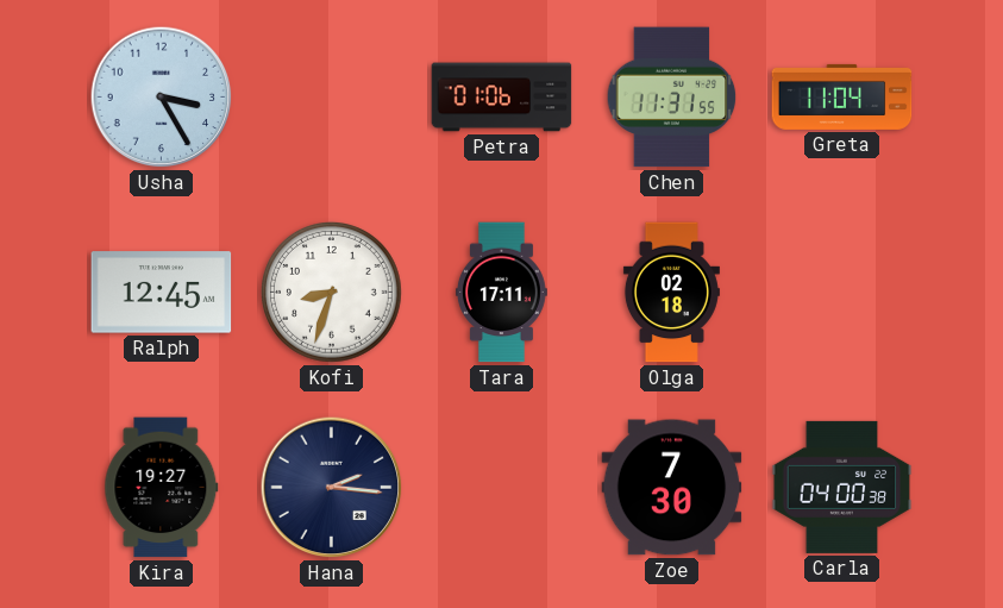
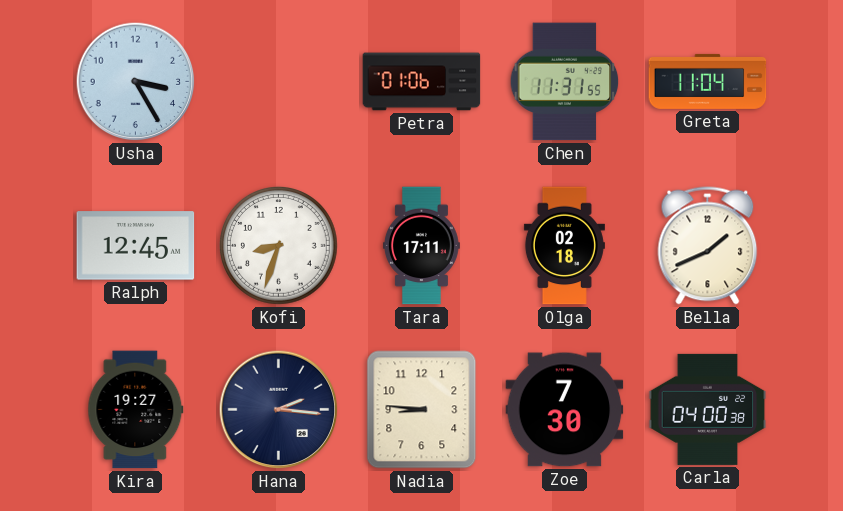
Bella: none -> 1:41
Nadia: none -> 8:46
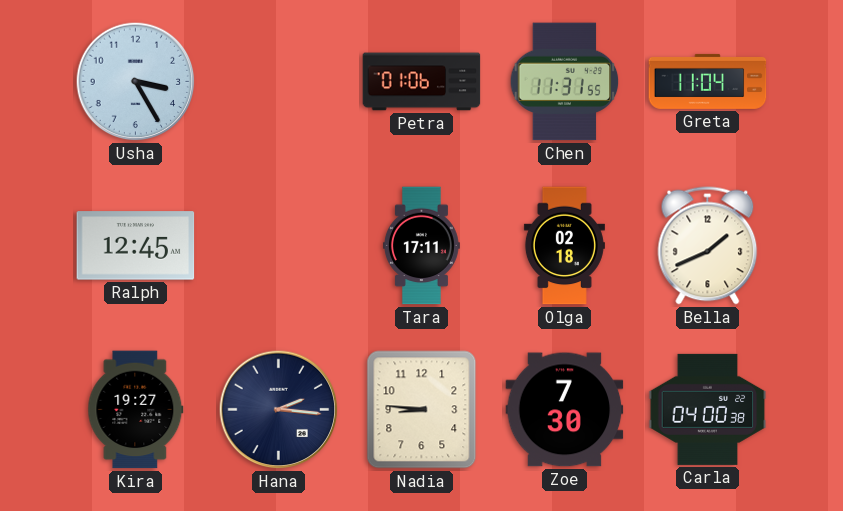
Kofi: 8:33 -> none
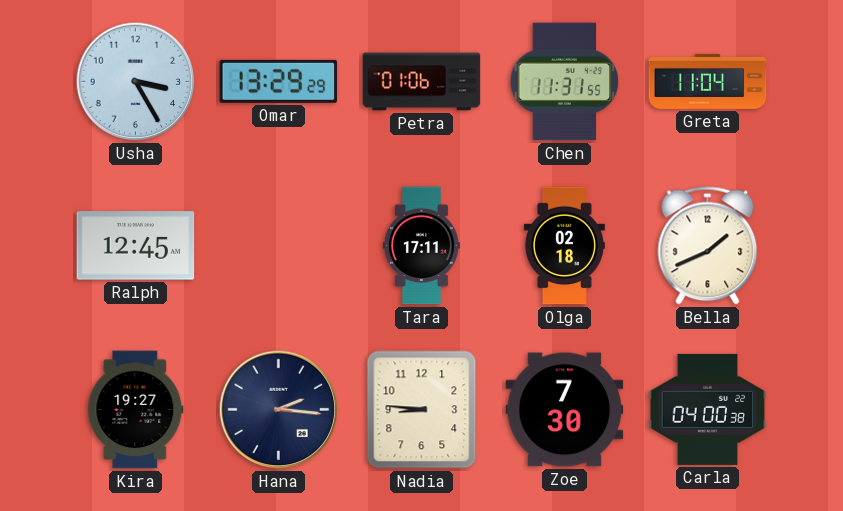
Omar: none -> 13:29
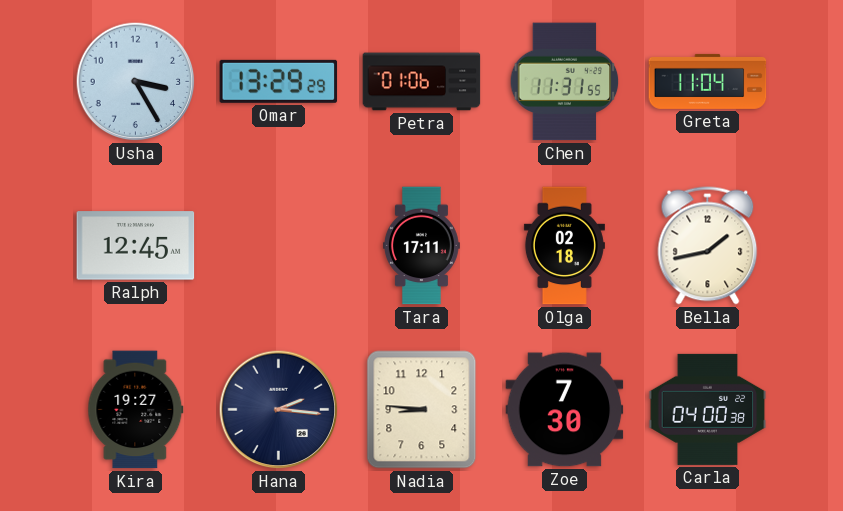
Bella: 1:41 -> 1:43
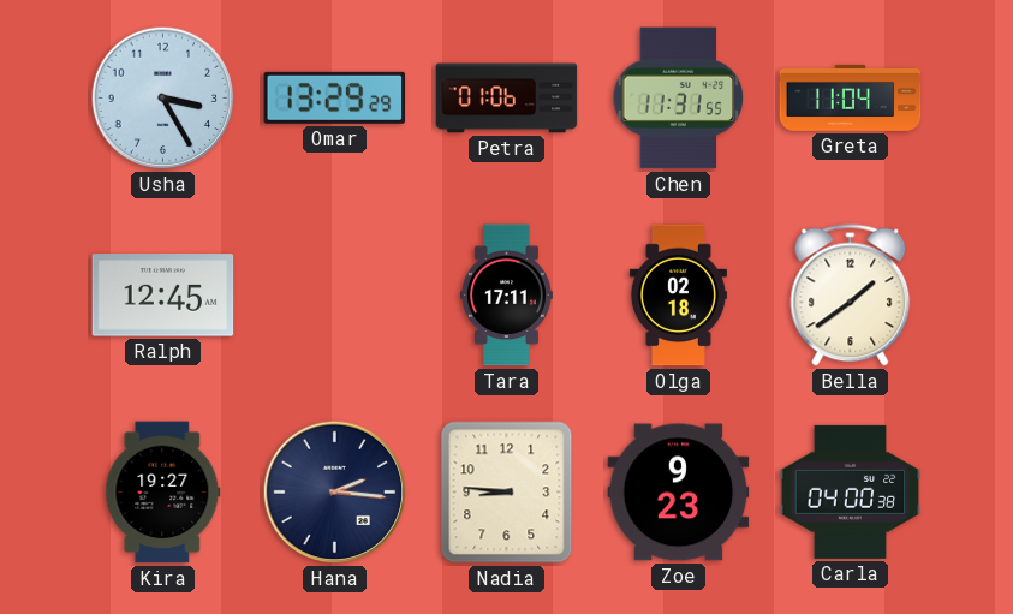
Bella: 1:43 -> 1:39
Zoe: 7:30 -> 9:23
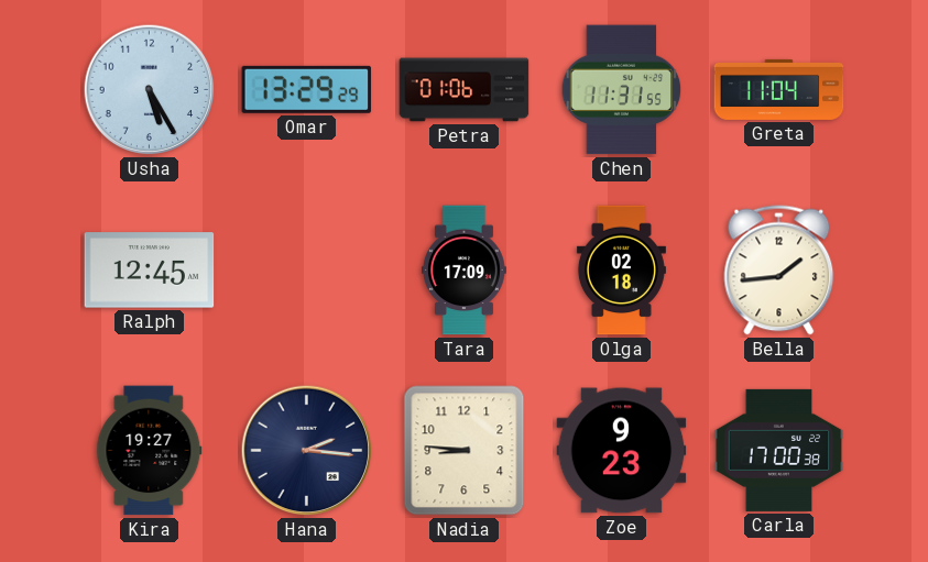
Usha: 3:25 -> 5:25
Tara: 17:11 -> 17:09
Bella: 1:39 -> 1:44
Carla: 04:00 -> 17:00
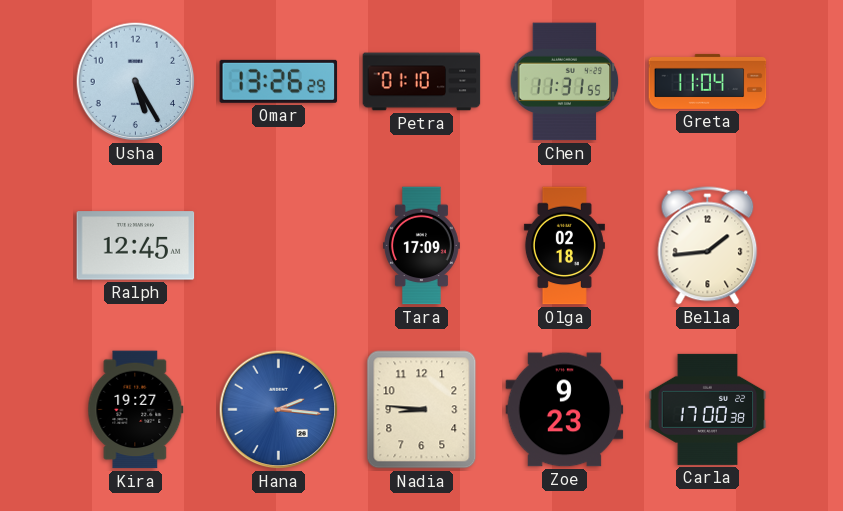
Omar: 13:29 -> 13:26
Petra: 01:06 -> 01:10
Hana dial: navy -> blue
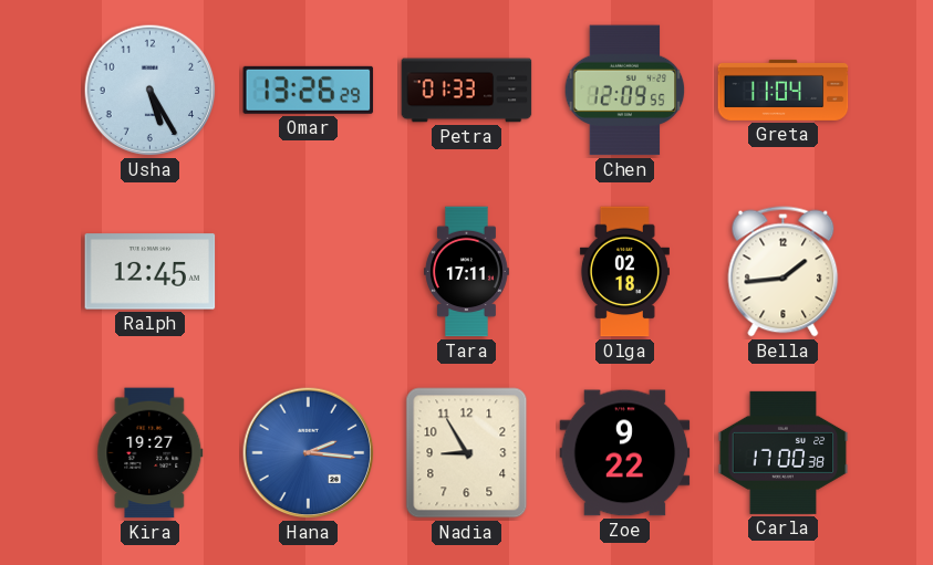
Petra: 01:10 -> 01:33
Chen: 11:31 -> 12:09
Tara: 17:09 -> 17:11
Nadia: 8:46 -> 8:55
Zoe: 9:23 -> 9:22
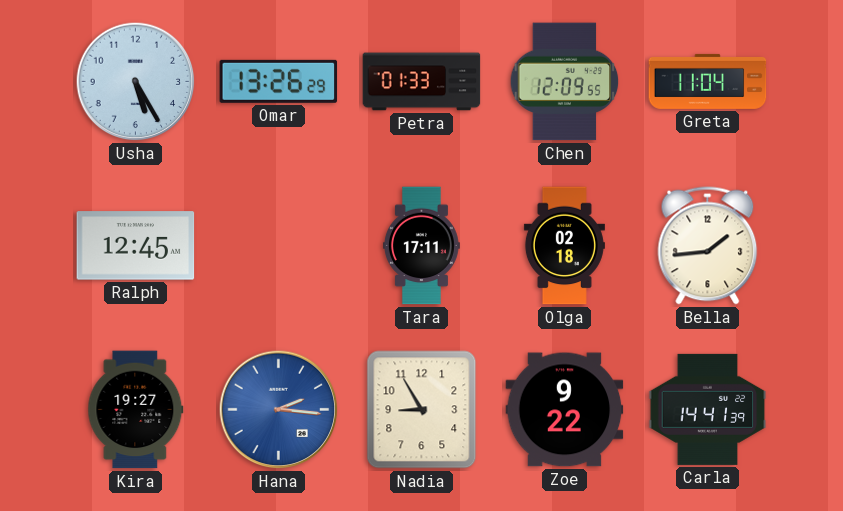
Carla: 17:00 -> 14:41
